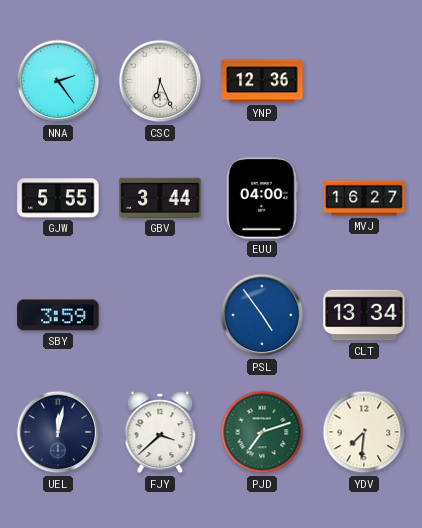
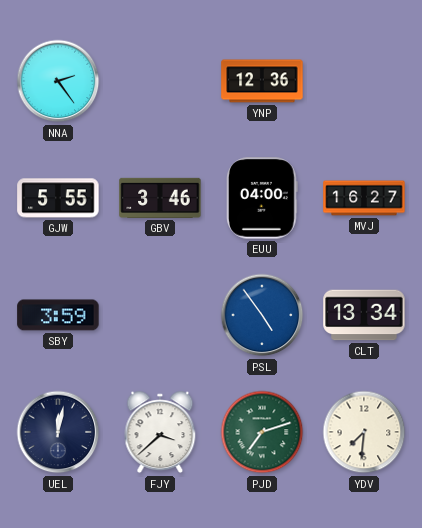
CSC: 6:26 -> none
GBV: 3:44 -> 3:46
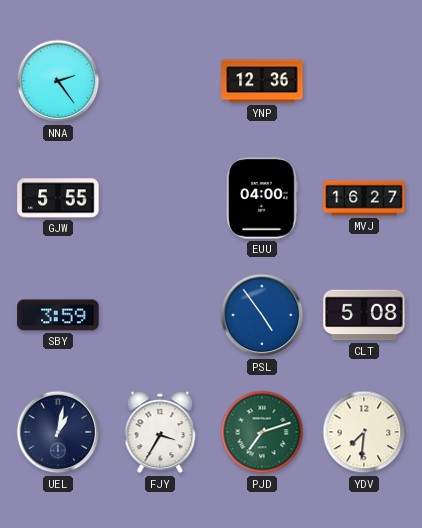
GBV: 3:46 -> none
CLT: 13:34 -> 5:08
UEL: 12:02 -> 1:02
FJY: 3:38 -> 3:35
